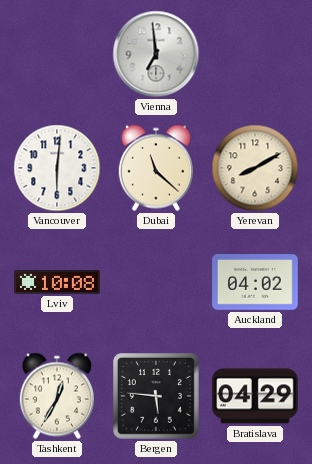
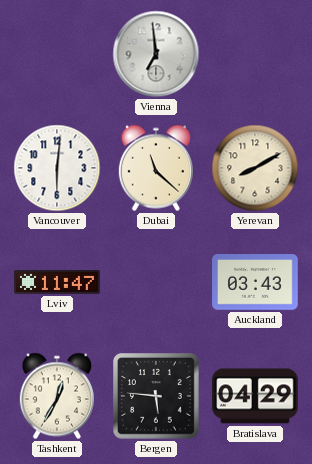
Lviv: 10:08 -> 11:47
Auckland: 04:02 -> 03:43
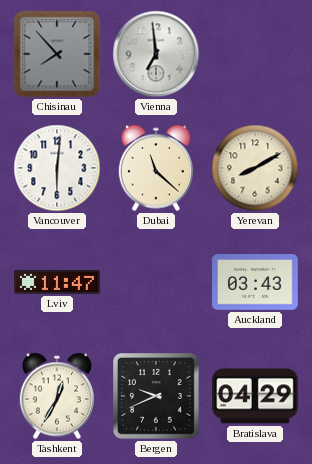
Chisinau: none -> 7:53
Bergen: 5:46 -> 9:41
